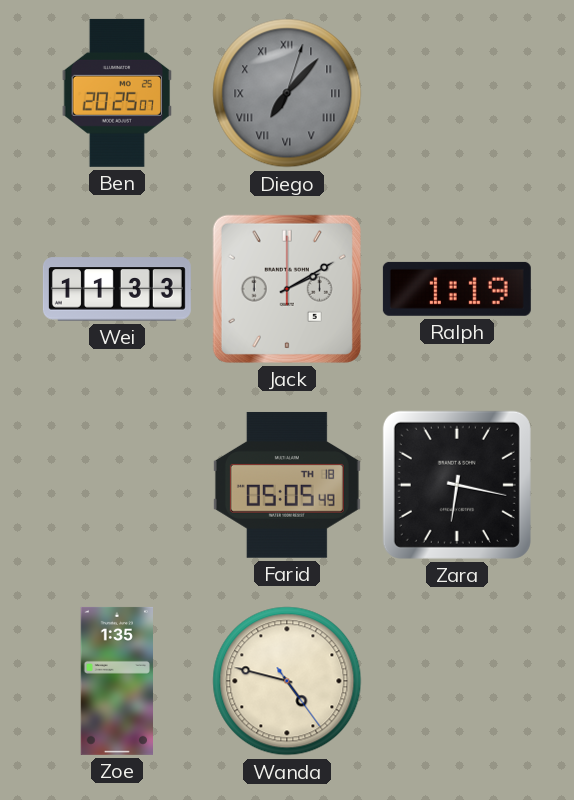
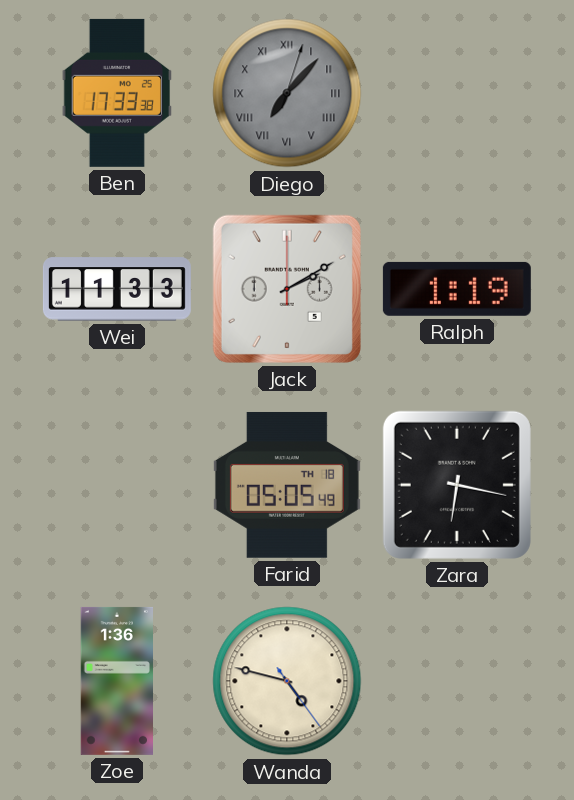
Ben: 20:25 -> 17:33
Zoe: 1:35 -> 1:36
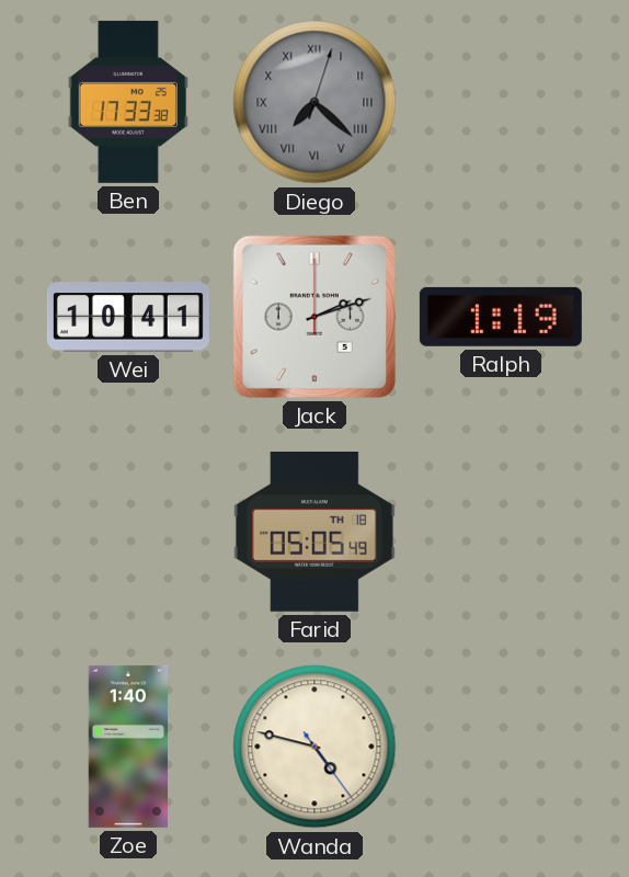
Diego: 7:07 -> 7:22
Wei: 11:33 -> 10:41
Jack: 2:10 -> 2:12
Zara: 6:17 -> none
Zoe: 1:36 -> 1:40
